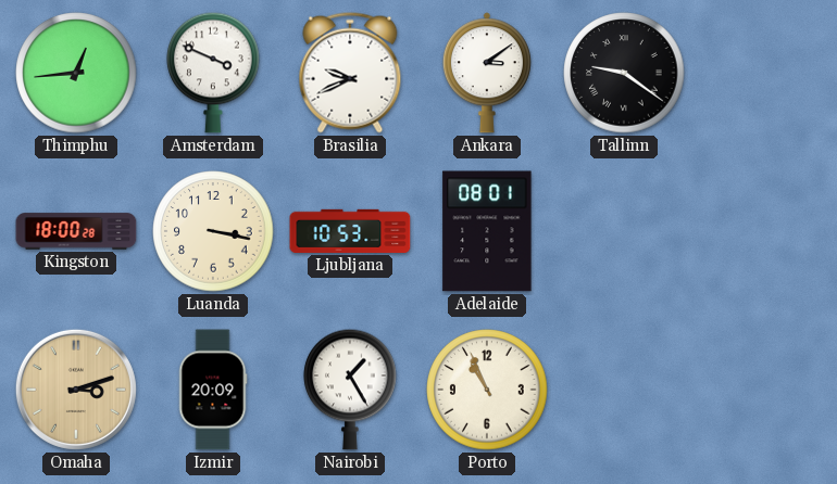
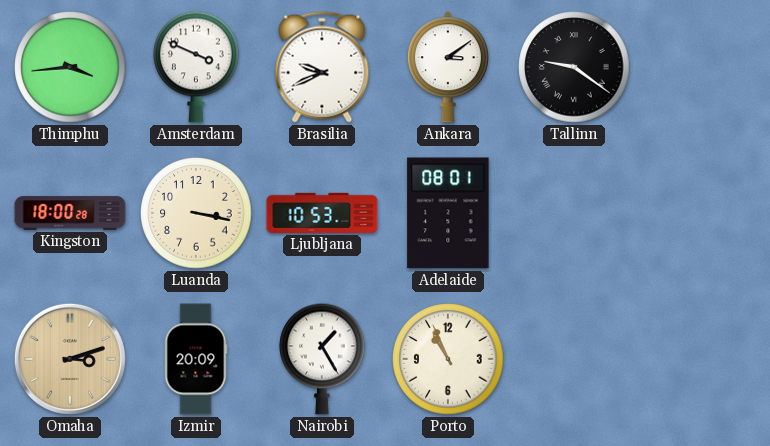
Thimphu: 12:44 -> 3:44
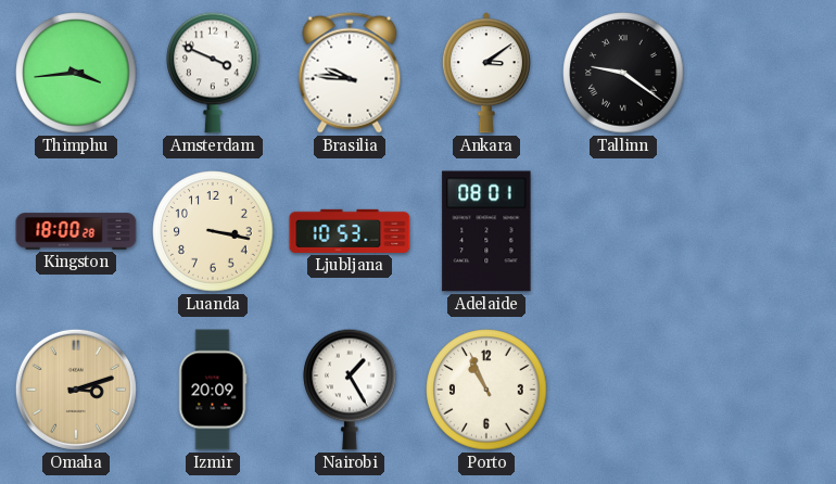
Brasilia: 9:41 -> 9:46
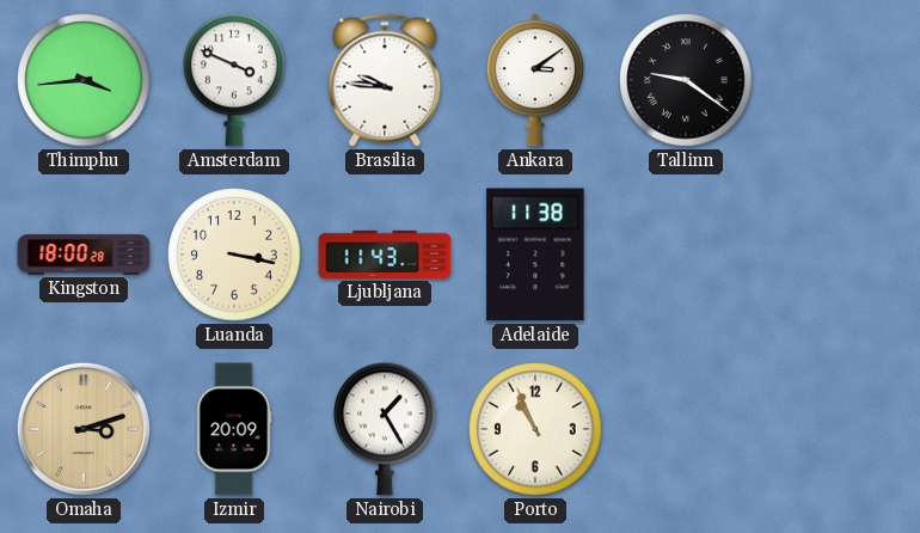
Ljubljana: 10:53 -> 11:43
Adelaide: 08:01 -> 11:38
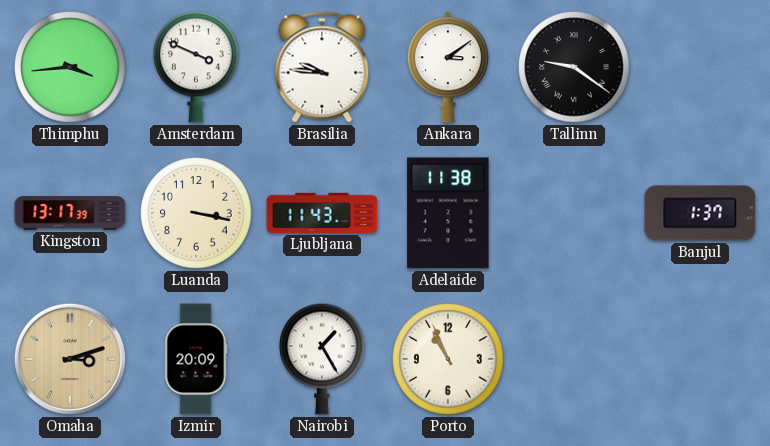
Kingston: 18:00 -> 13:17
Banjul: none -> 1:37
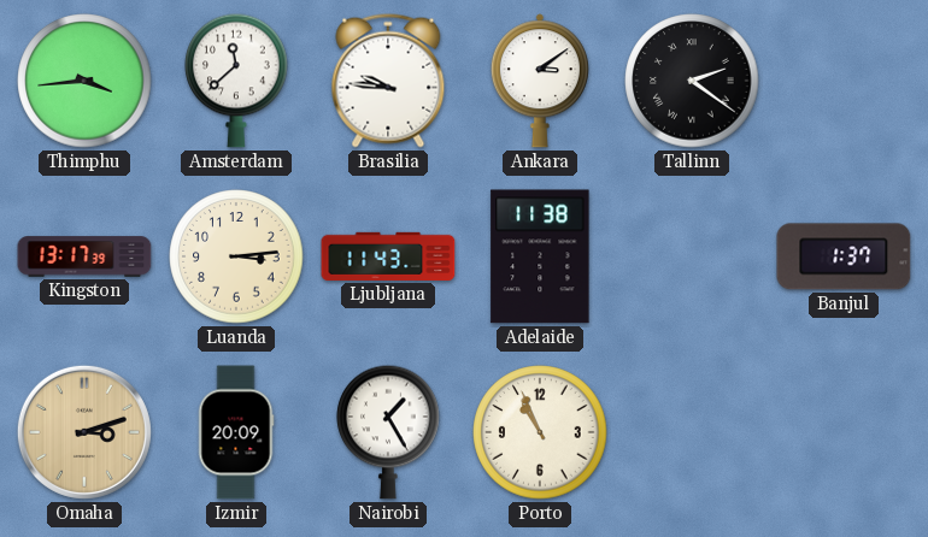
Amsterdam: 3:49 -> 11:38
Tallinn: 9:21 -> 2:21
Luanda: 3:17 -> 3:14
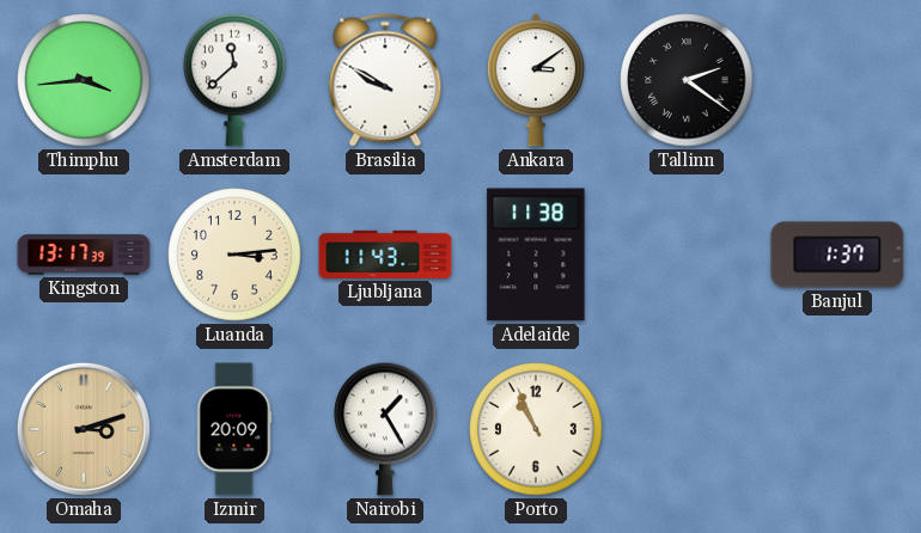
Brasilia: 9:46 -> 9:50
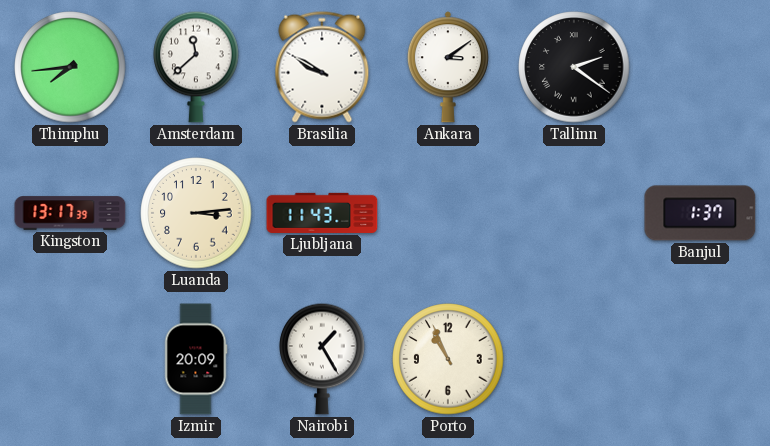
Thimphu: 3:44 -> 7:44
Adelaide: 11:38 -> none
Omaha: 3:12 -> none
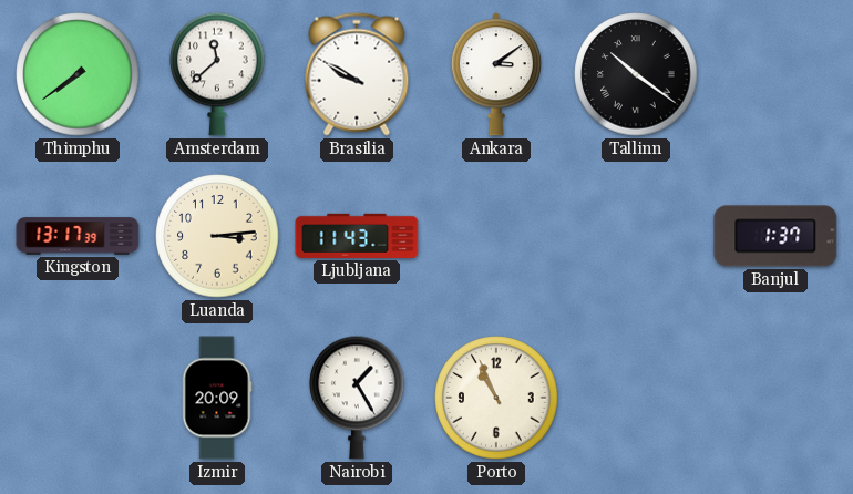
Thimphu: 7:44 -> 7:39
Tallinn: 2:21 -> 10:21
